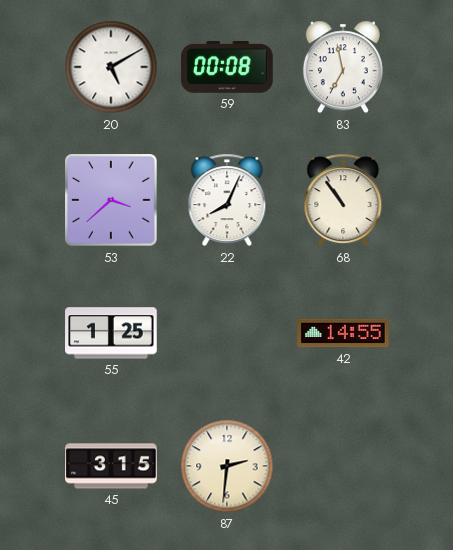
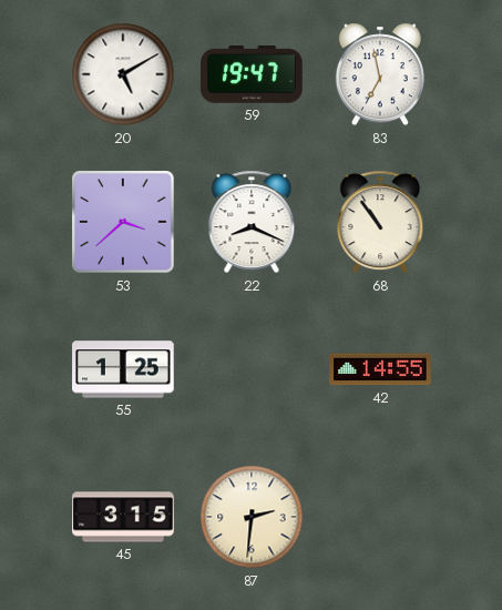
59: 00:08 -> 19:47
22: 8:04 -> 8:19
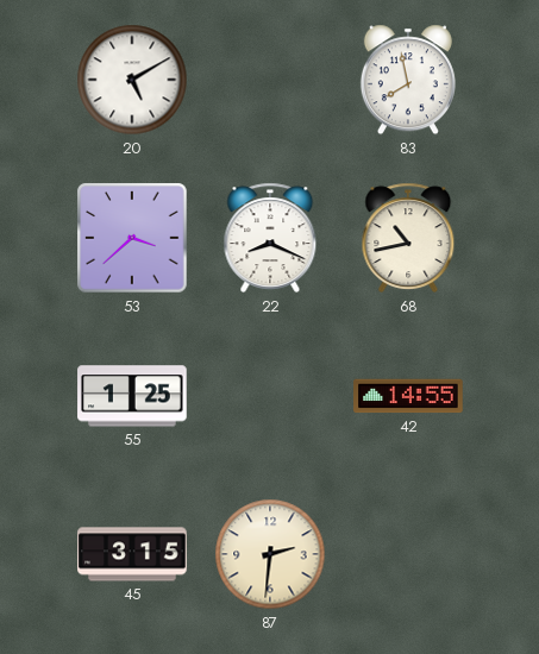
59: 19:47 -> none
83: 6:58 -> 7:58
68: 10:54 -> 10:43
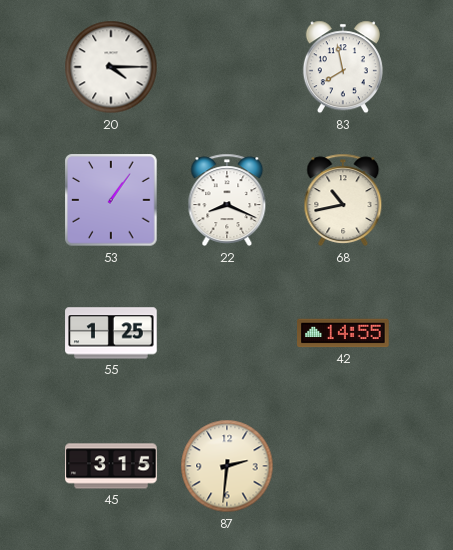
20: 5:10 -> 4:15
53: 3:38 -> 1:06
